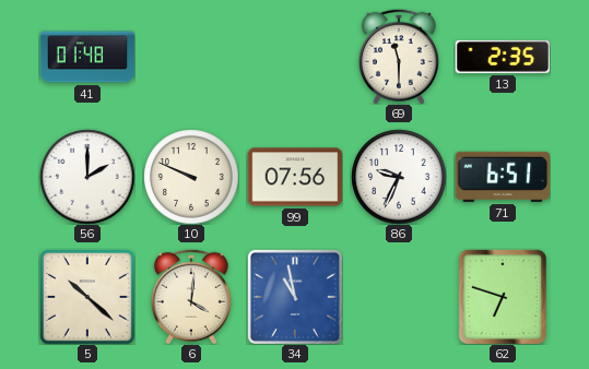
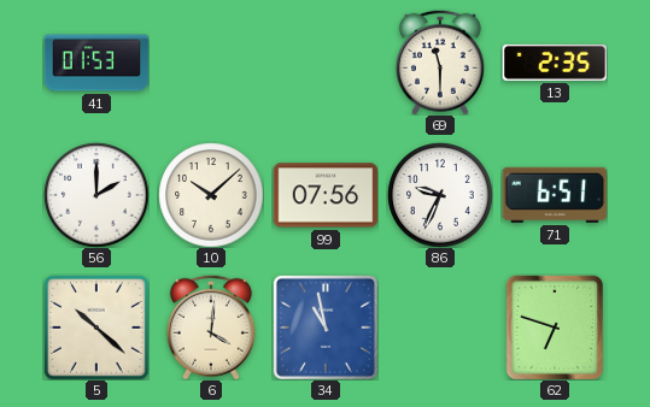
41: 01:48 -> 01:53
10: 9:49 -> 10:08
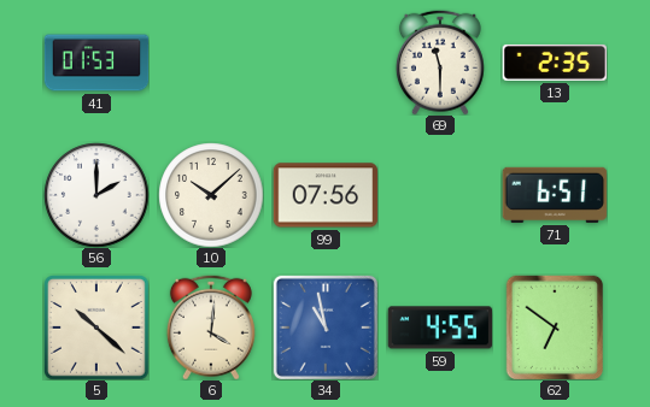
86: 9:34 -> none
59: none -> 4:55
62: 6:48 -> 6:51
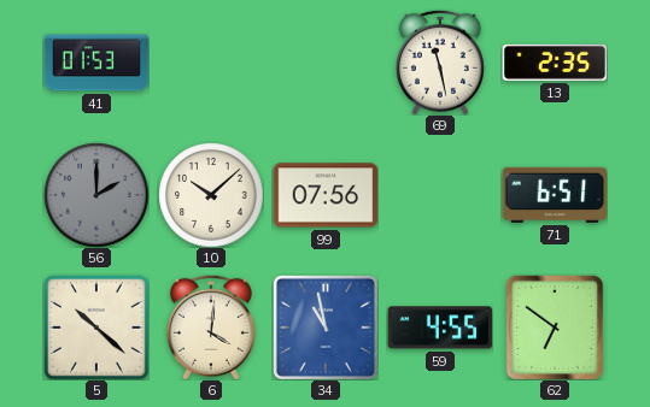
69: 11:30 -> 11:28
56 dial: white -> grey
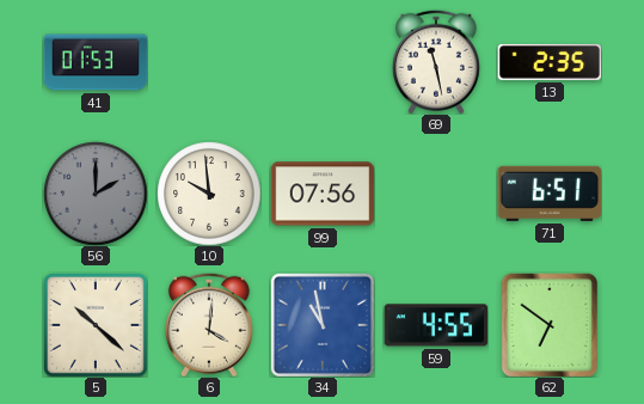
10: 10:08 -> 9:59
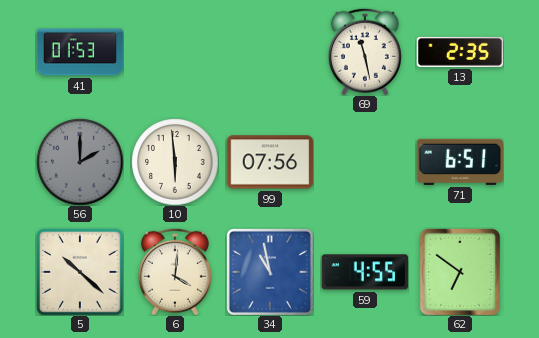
10: 9:59 -> 5:59
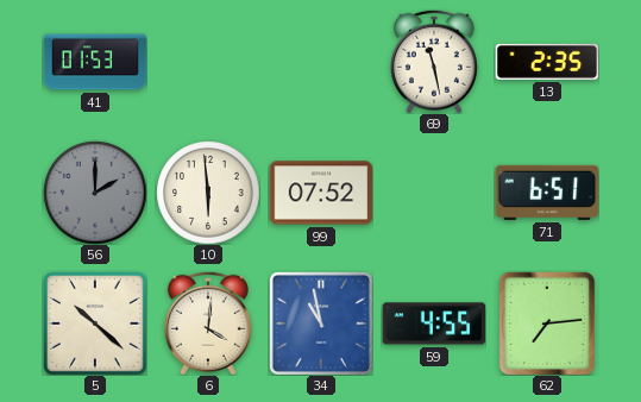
99: 07:56 -> 07:52
62: 6:51 -> 7:14
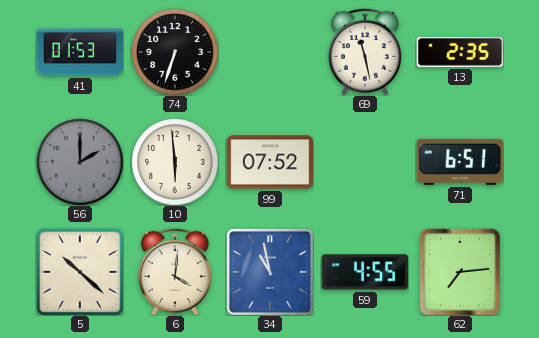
74: none -> 6:33
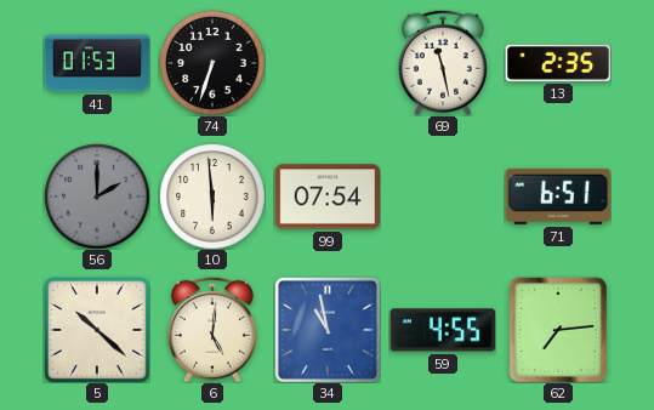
99: 07:52 -> 07:54
6: 4:01 -> 5:01
